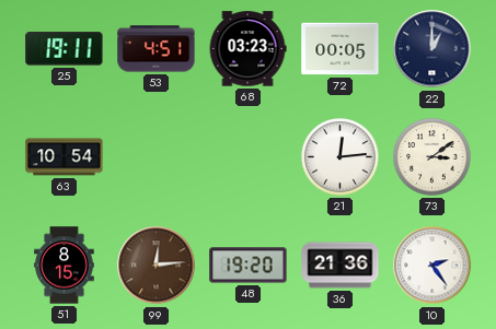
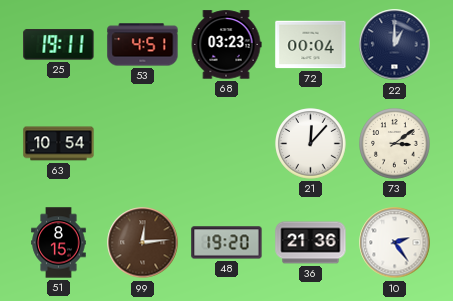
72: 00:05 -> 00:04
21: 12:14 -> 12:07
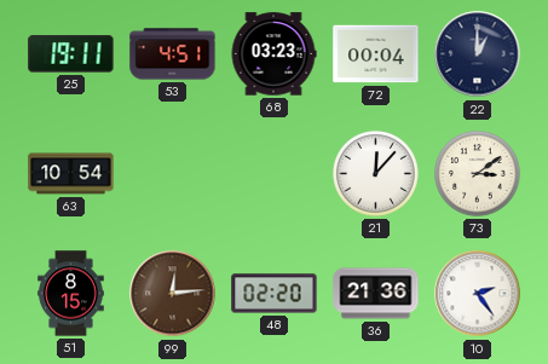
48: 19:20 -> 02:20
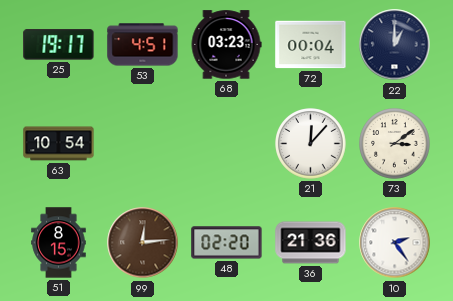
25: 19:11 -> 19:17
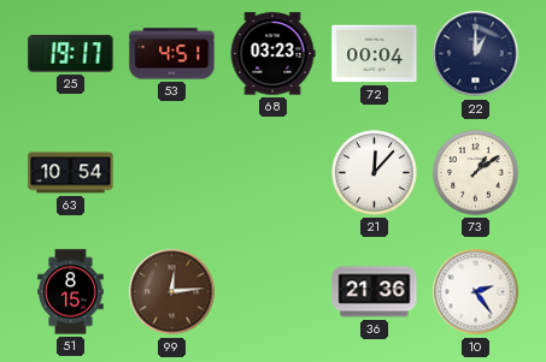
73: 3:09 -> 1:09
48: 02:20 -> none
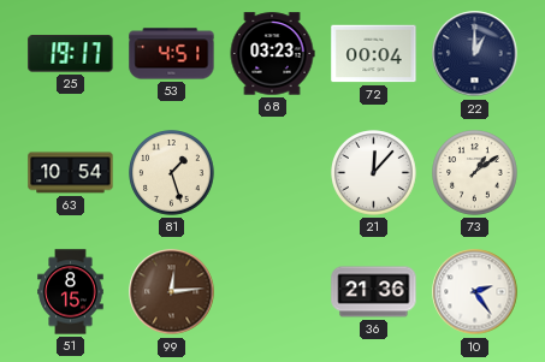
81: none -> 1:27
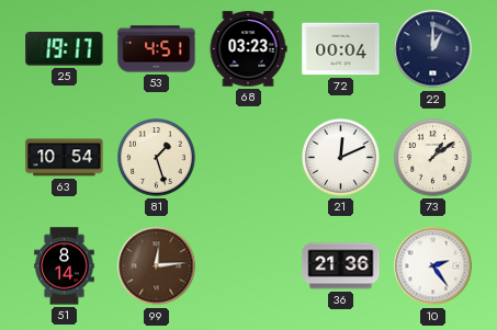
21: 12:07 -> 12:11
51: 8:15 -> 8:14
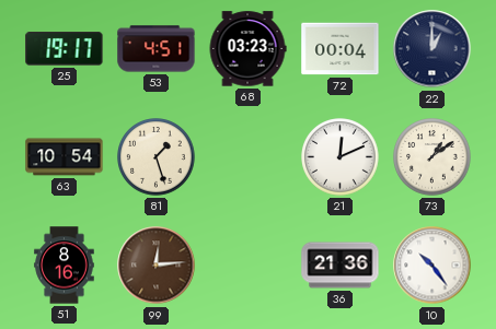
51: 8:14 -> 8:16
10: 2:24 -> 10:24
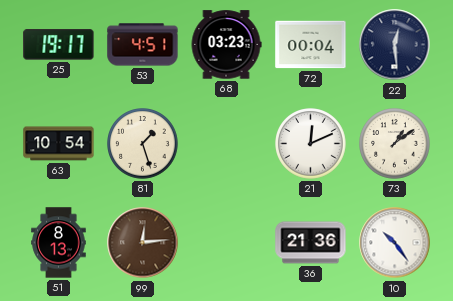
22: 1:00 -> 12:29
51: 8:16 -> 8:13
